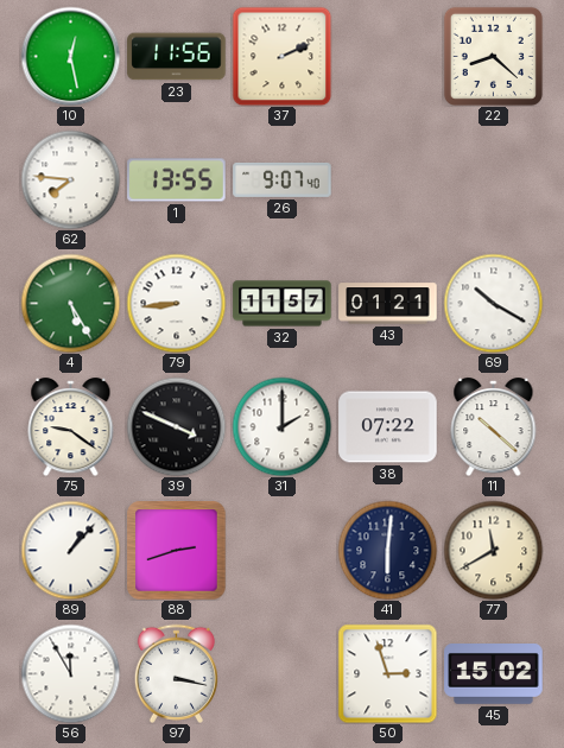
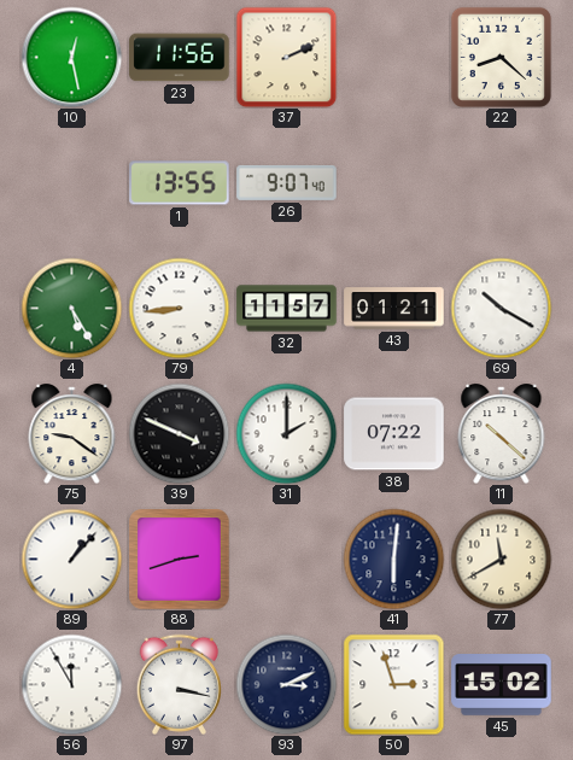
62: 7:46 -> none
93: none -> 3:11
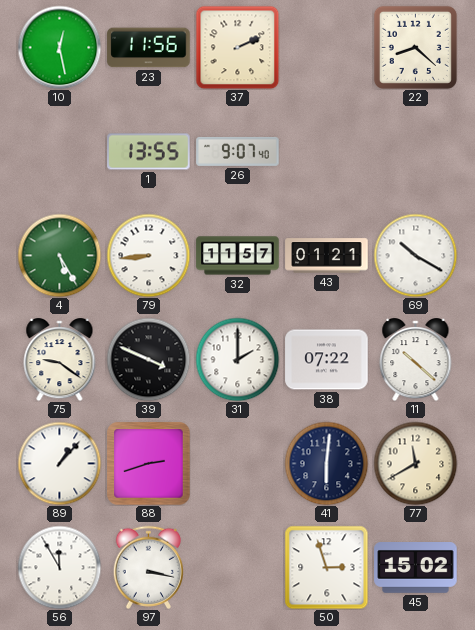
93: 3:11 -> none
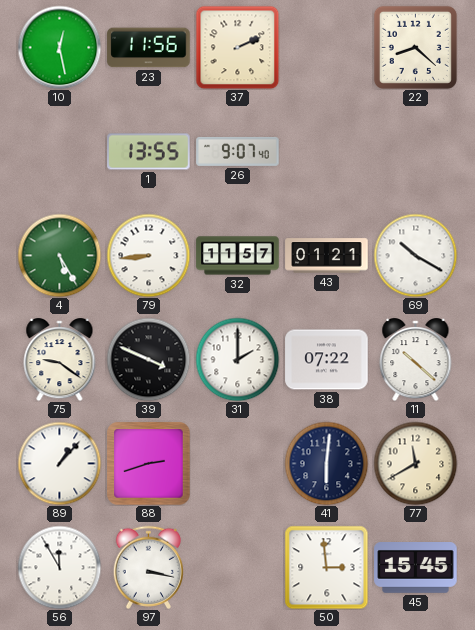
50: 2:57 -> 2:59
45: 15:02 -> 15:45
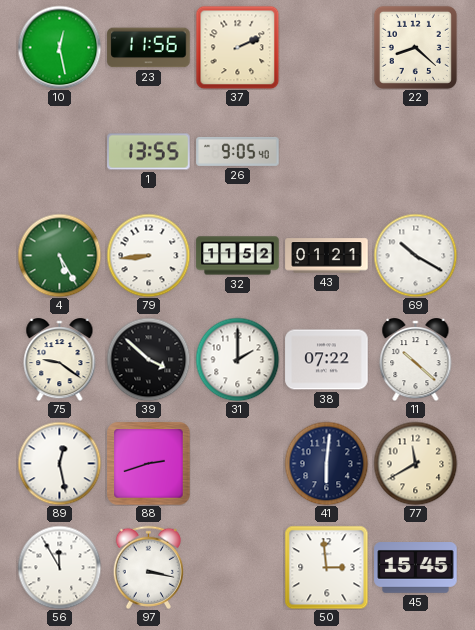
26: 9:07 -> 9:05
32: 11:57 -> 11:52
39: 3:49 -> 3:52
89: 1:07 -> 12:28
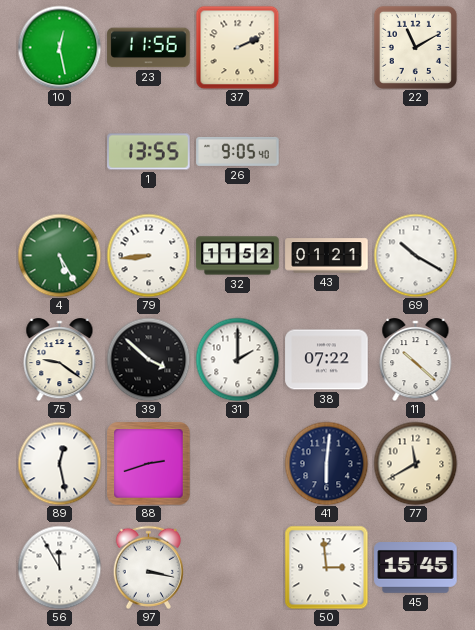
22: 8:22 -> 11:10
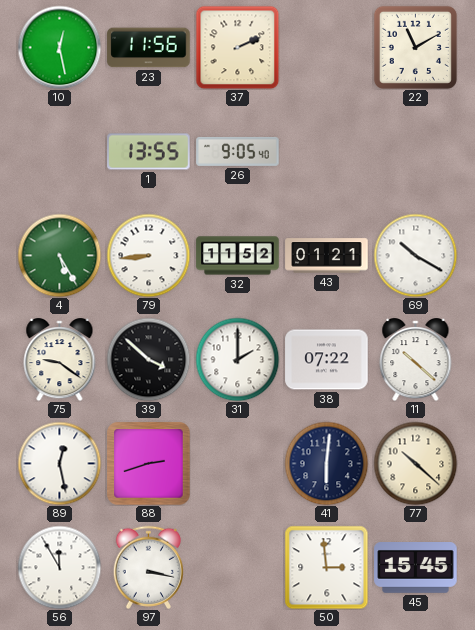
77: 11:40 -> 10:22
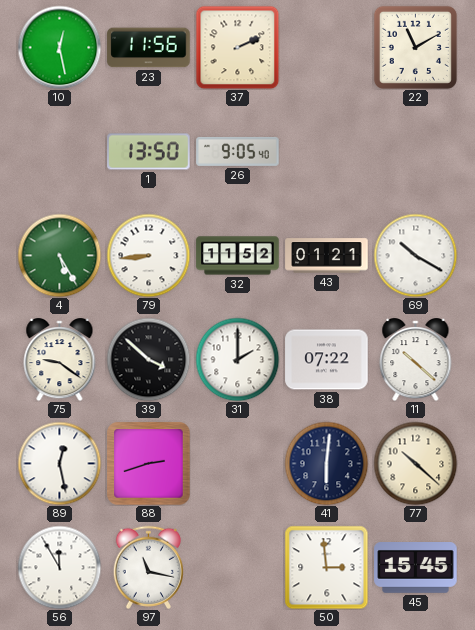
1: 13:55 -> 13:50
97: 3:17 -> 11:17
